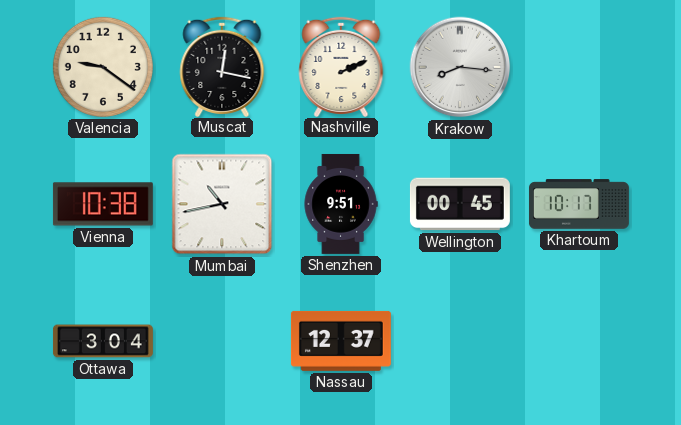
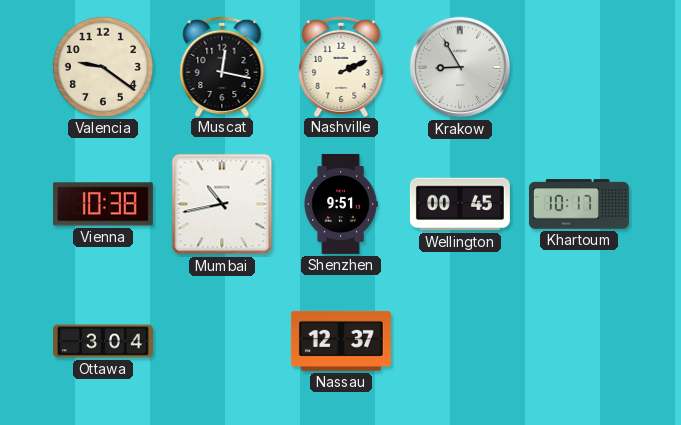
Krakow: 8:16 -> 8:55
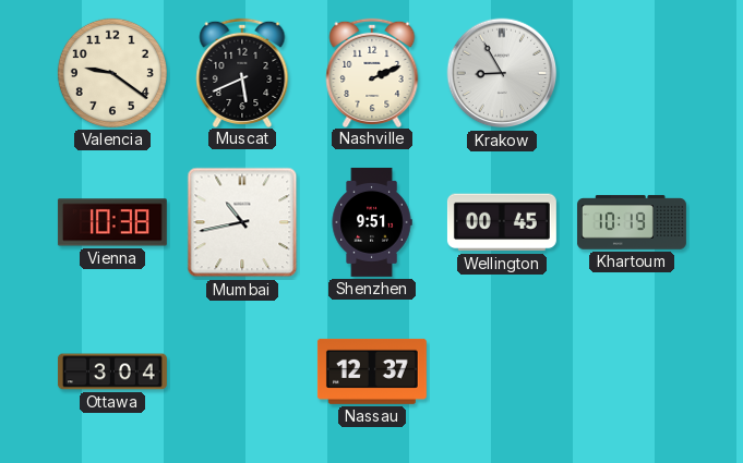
Muscat: 12:17 -> 5:41
Khartoum: 10:17 -> 10:19
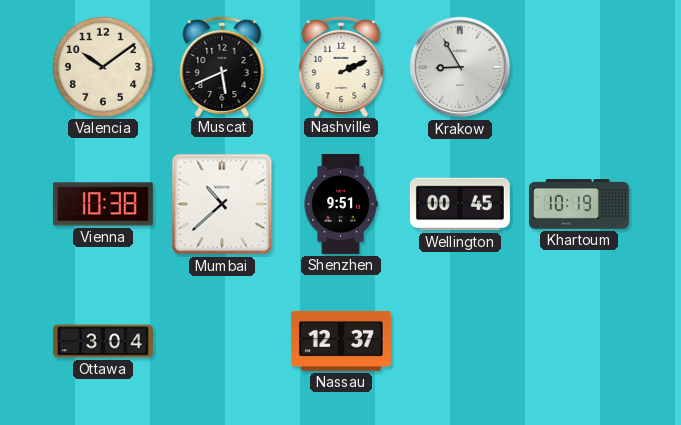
Valencia: 9:21 -> 10:09
Mumbai: 10:43 -> 10:38
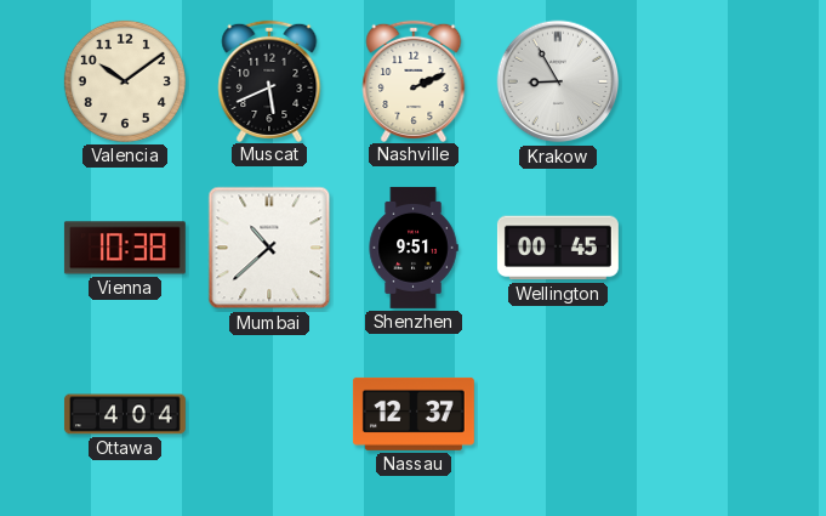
Khartoum: 10:19 -> none
Ottawa: 3:04 -> 4:04
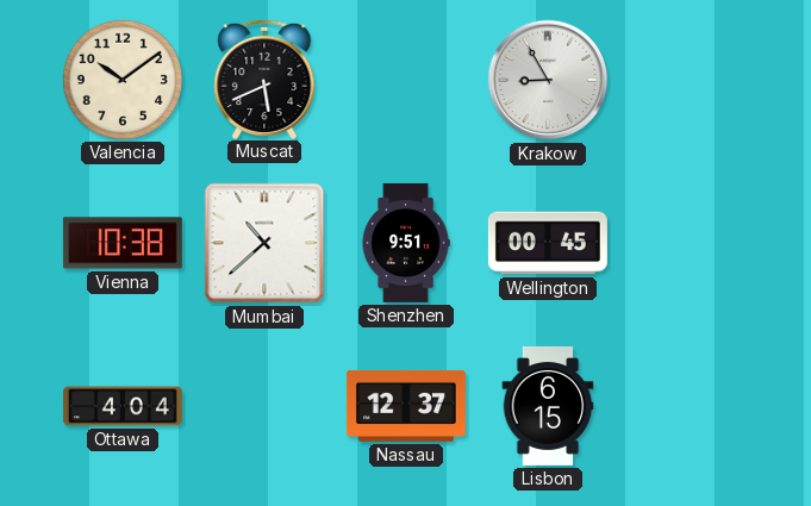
Nashville: 2:11 -> none
Lisbon: none -> 6:15
